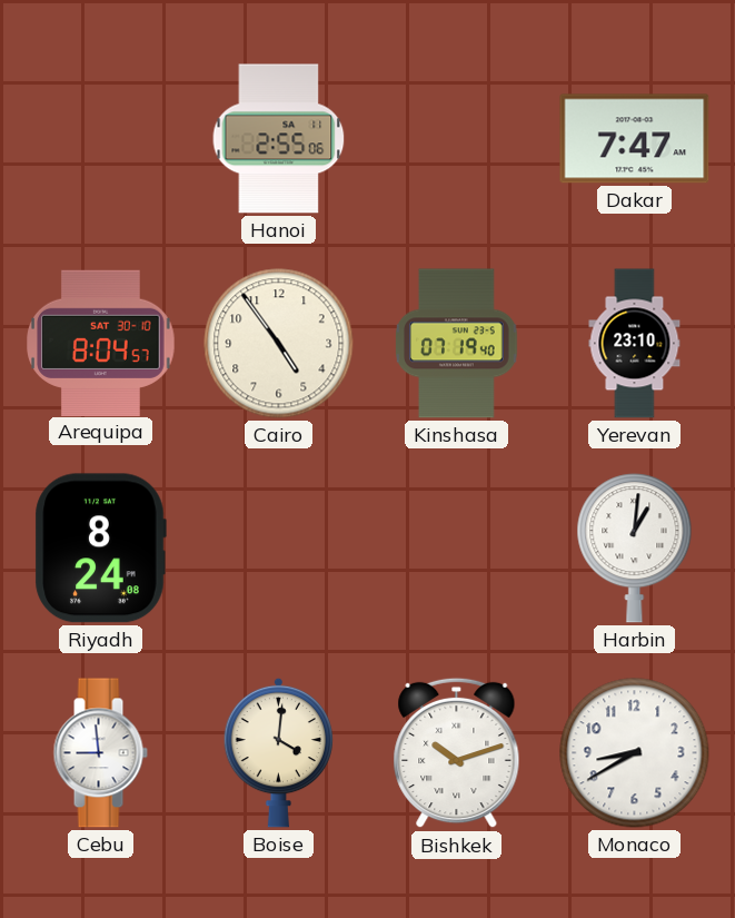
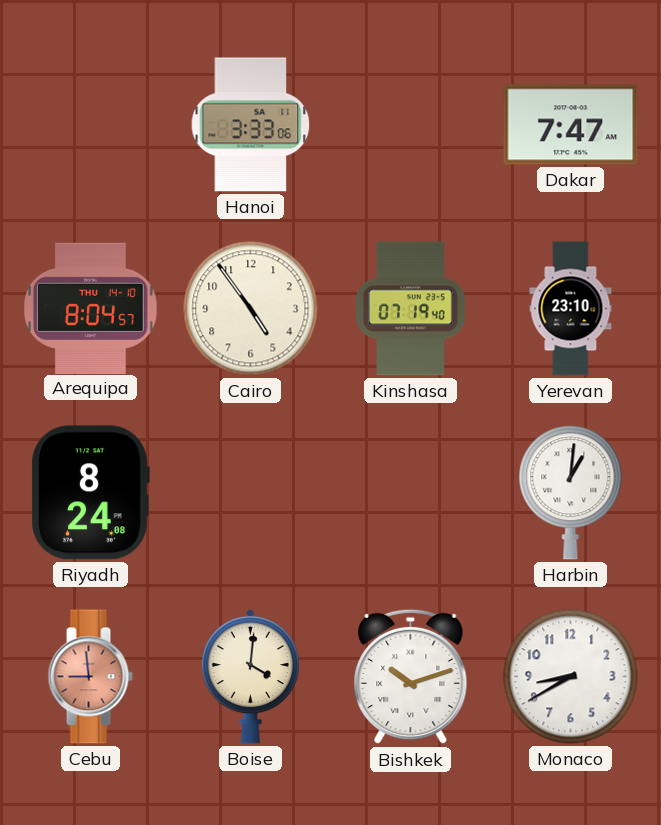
Hanoi: 2:55 -> 3:33
Arequipa date: SAT 30-10 -> THU 14-10
Cebu dial: white -> salmon
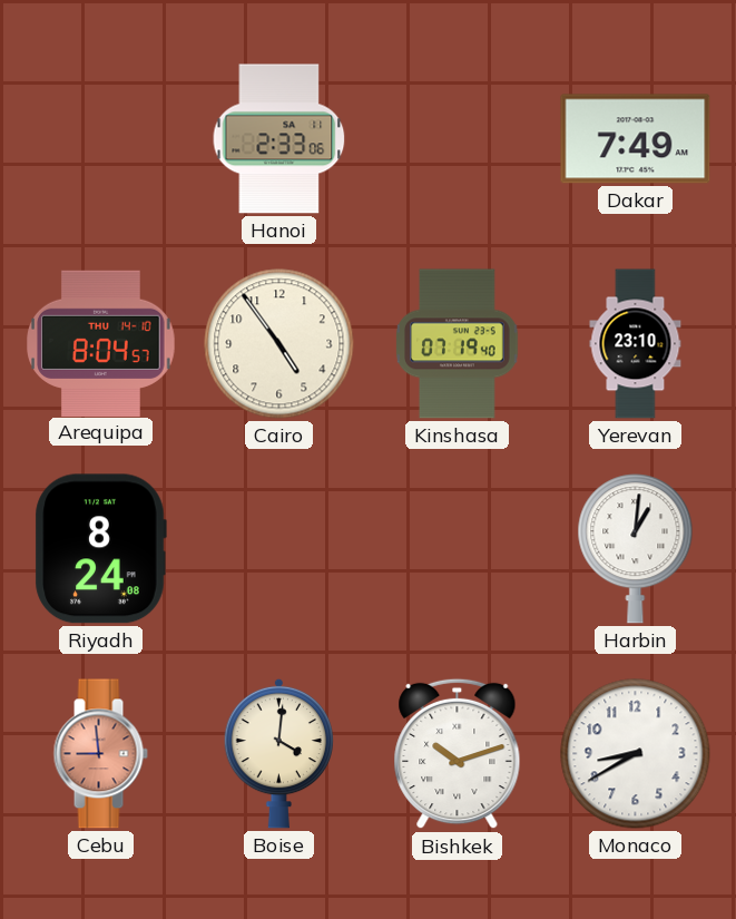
Hanoi: 3:33 -> 2:33
Dakar: 7:47 -> 7:49
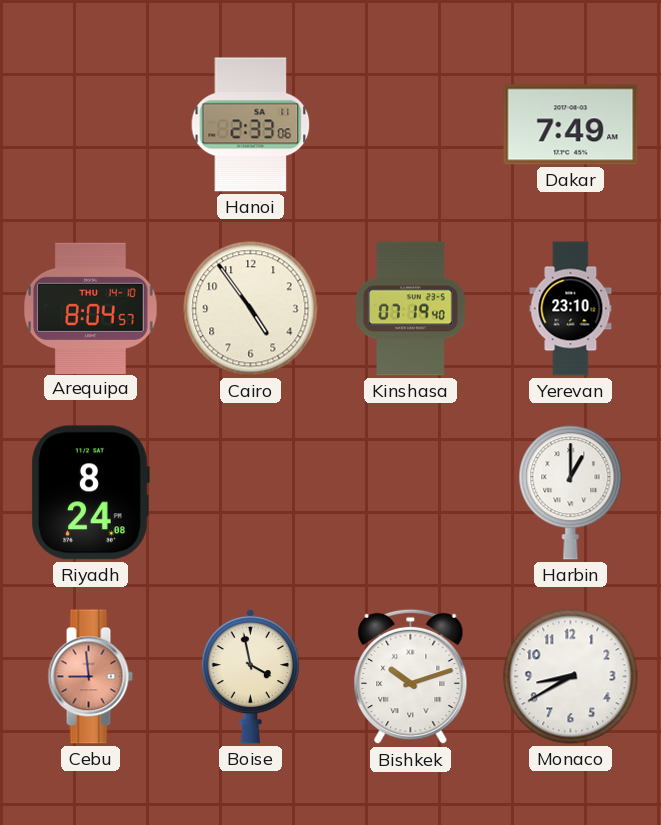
Harbin: 1:01 -> 1:00
Boise: 4:01 -> 3:58
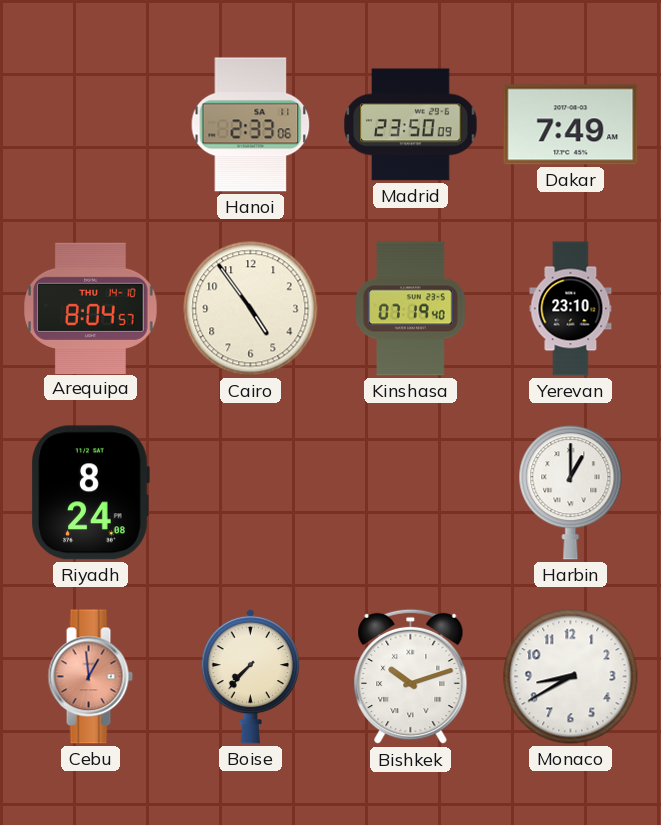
Madrid: none -> 23:50
Cebu: 8:59 -> 12:59
Boise: 3:58 -> 7:37
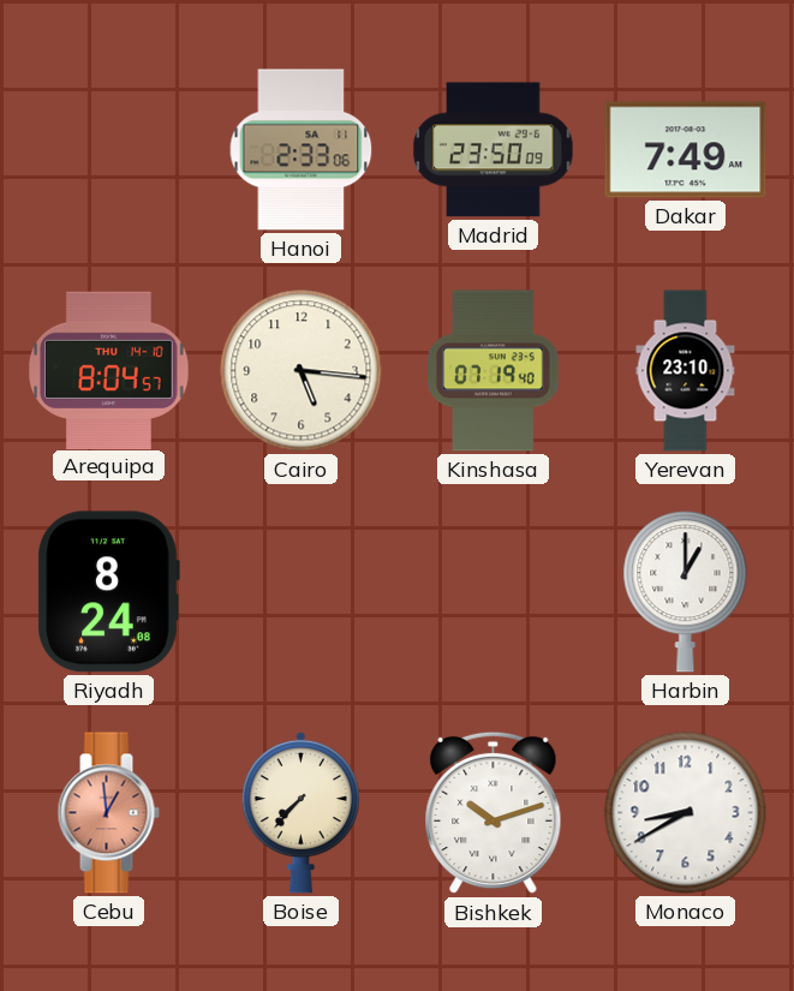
Cairo: 4:54 -> 5:16
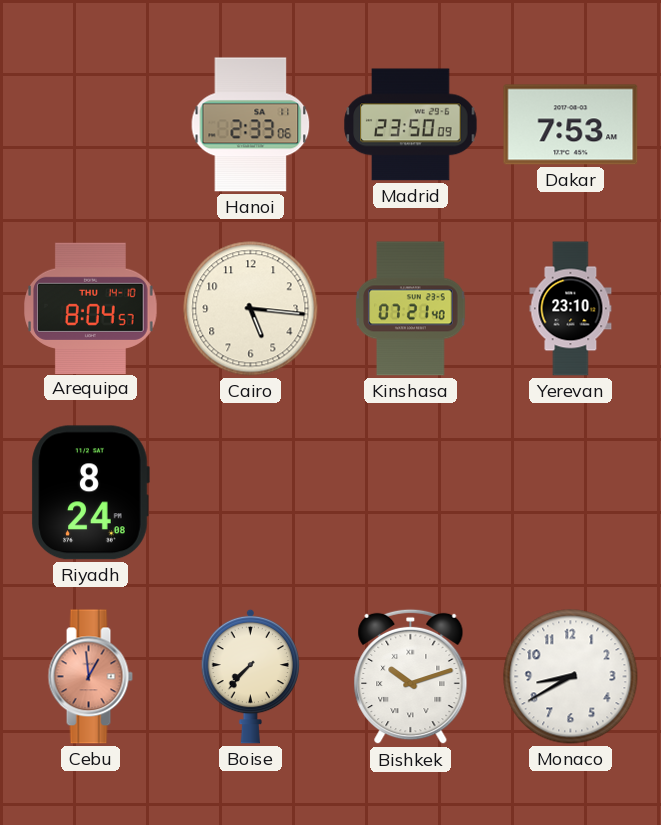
Dakar: 7:49 -> 7:53
Kinshasa: 07:19 -> 07:21
Harbin: 1:00 -> none
